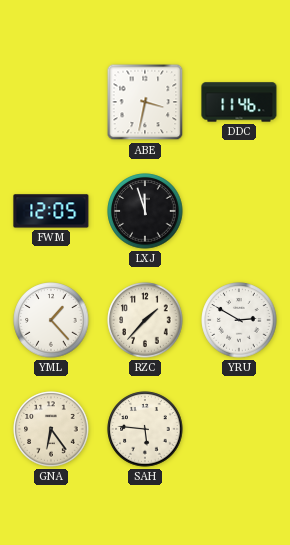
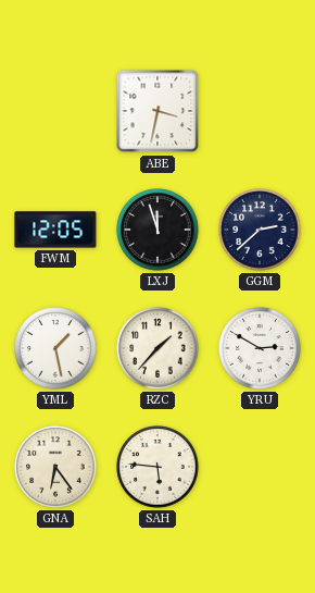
DDC: 11:46 -> none
GGM: none -> 2:38
YML: 1:23 -> 1:28
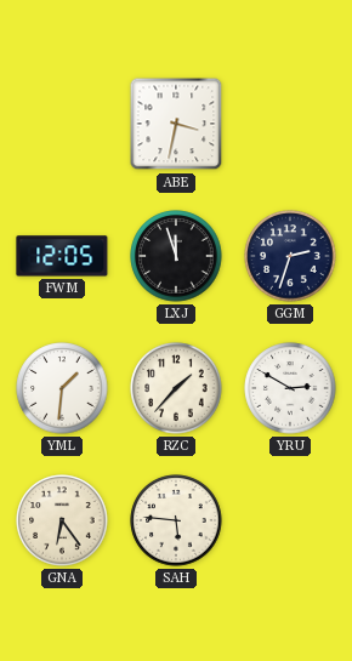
GGM: 2:38 -> 2:33
YML: 1:28 -> 1:31
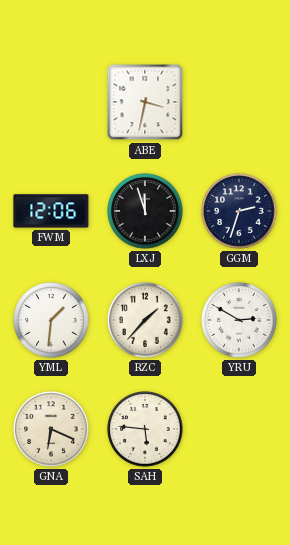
FWM: 12:05 -> 12:06
GNA: 6:24 -> 6:19
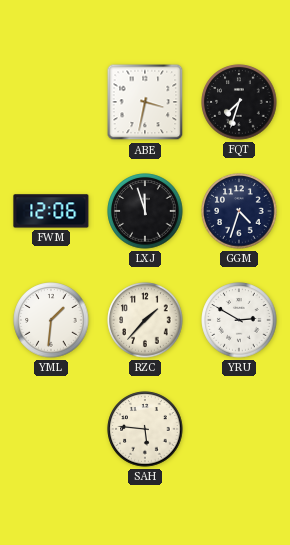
FQT: none -> 7:33
GGM: 2:33 -> 4:33
GNA: 6:19 -> none
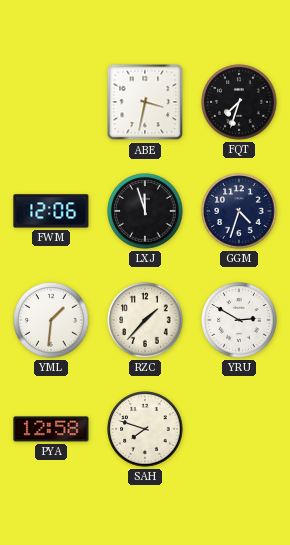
PYA: none -> 12:58
SAH: 5:46 -> 7:48
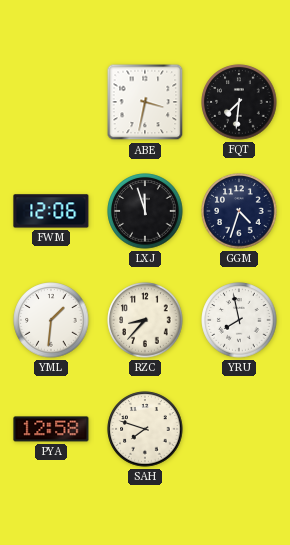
FQT: 7:33 -> 7:31
RZC: 1:37 -> 8:37
YRU: 2:50 -> 7:58
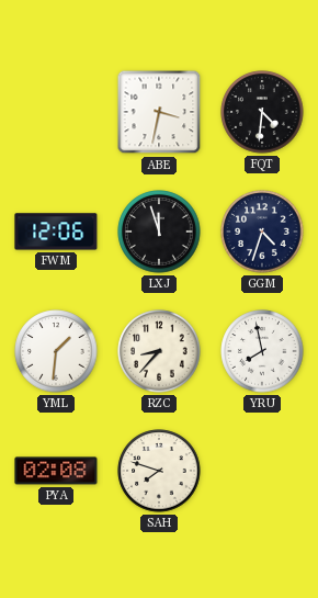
FQT: 7:31 -> 4:31
PYA: 12:58 -> 02:08
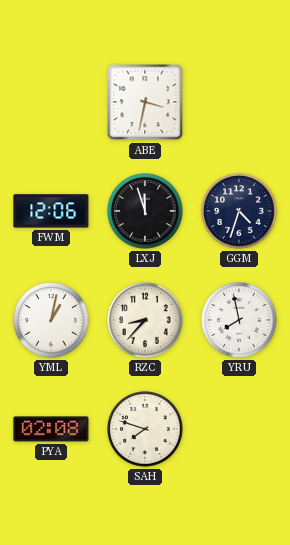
FQT: 4:31 -> none
YML: 1:31 -> 1:02
